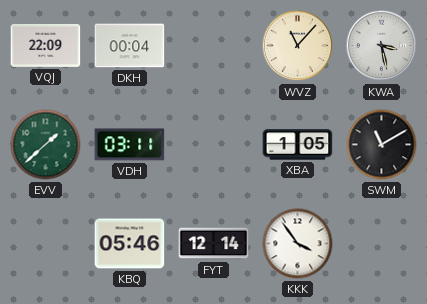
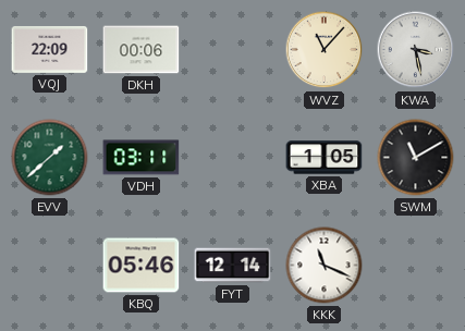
DKH: 00:04 -> 00:06
KKK: 3:54 -> 11:19
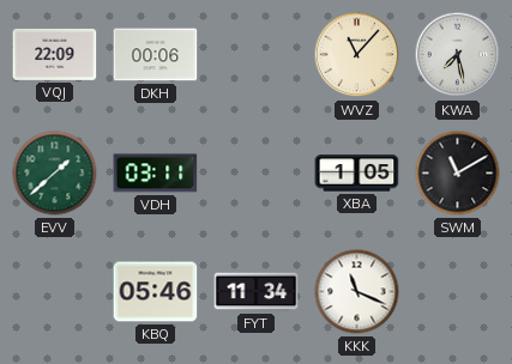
KWA: 3:28 -> 7:28
FYT: 12:14 -> 11:34
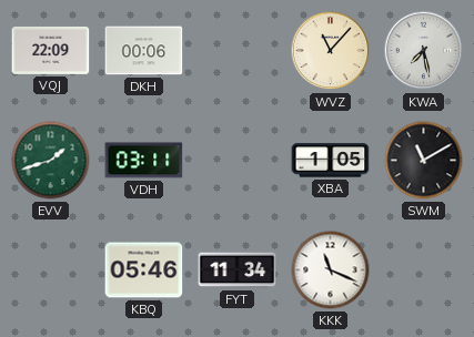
EVV: 1:38 -> 1:42
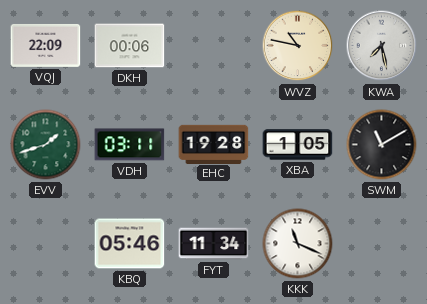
WVZ: 11:07 -> 10:47
EHC: none -> 19:28
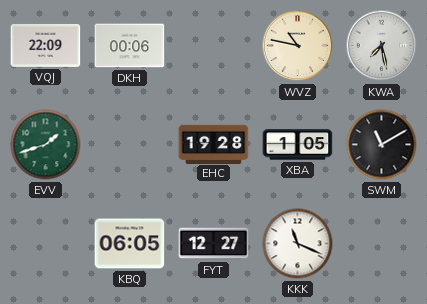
VDH: 03:11 -> none
KBQ: 05:46 -> 06:05
FYT: 11:34 -> 12:27
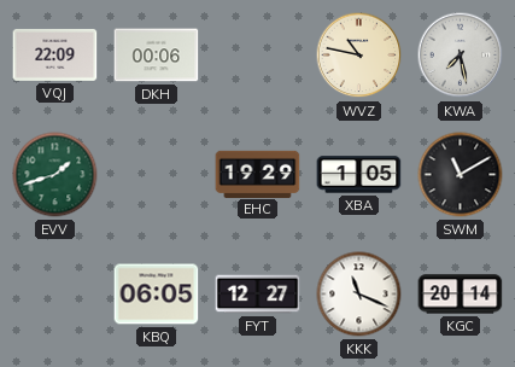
EHC: 19:28 -> 19:29
KGC: none -> 20:14
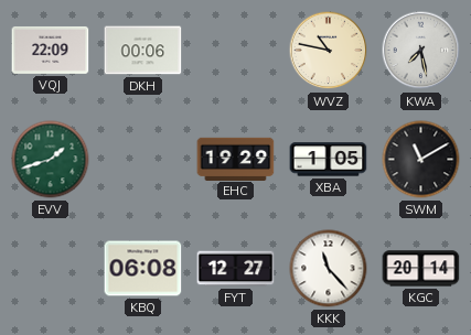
KBQ: 06:05 -> 06:08
KKK: 11:19 -> 11:23
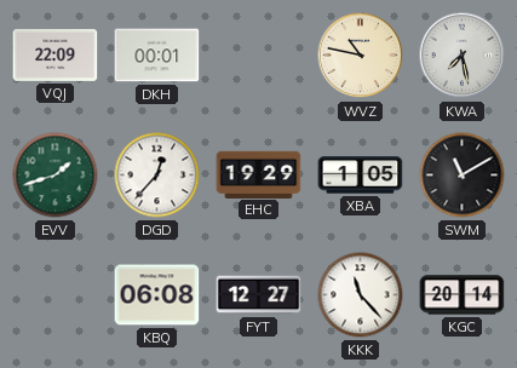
DKH: 00:06 -> 00:01
DGD: none -> 12:37
